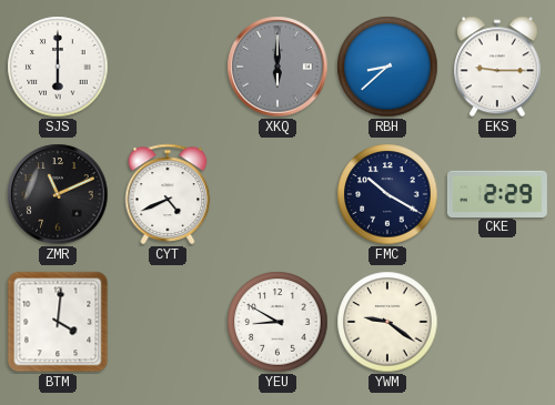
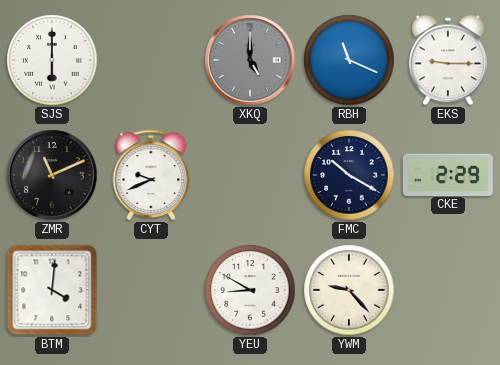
XKQ: 6:00 -> 5:00
RBH: 8:38 -> 11:19
CYT: 4:41 -> 9:41
YWM: 9:21 -> 9:23
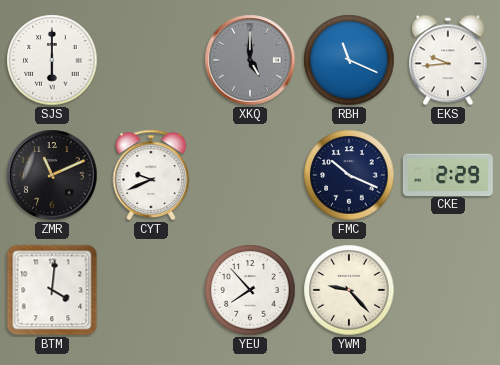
EKS: 9:15 -> 9:44
FMC: 10:20 -> 10:19
YEU: 8:50 -> 7:53
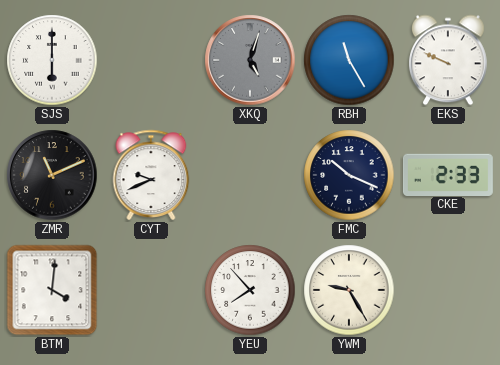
XKQ: 5:00 -> 5:03
RBH: 11:19 -> 11:25
EKS: 9:44 -> 9:49
CKE: 2:29 -> 2:33
YWM: 9:23 -> 9:25
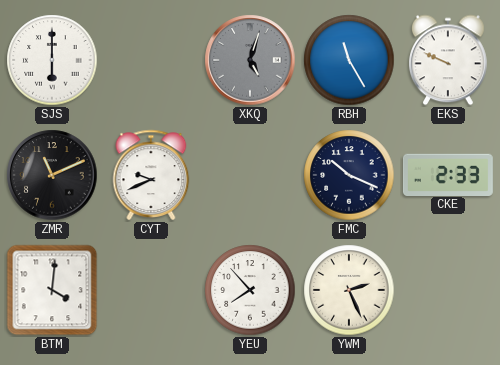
YWM: 9:25 -> 2:26
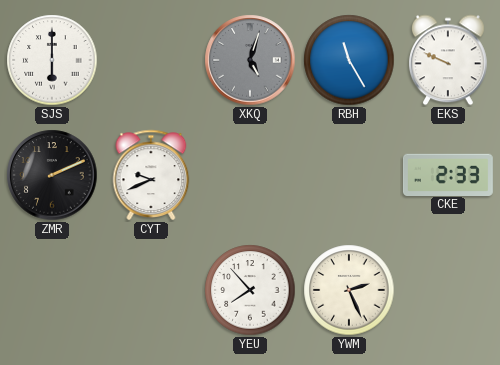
ZMR: 11:11 -> 2:11
FMC: 10:19 -> none
BTM: 4:01 -> none
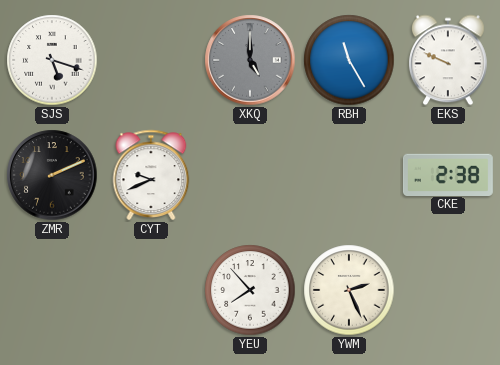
SJS: 6:00 -> 5:18
XKQ: 5:03 -> 5:00
CKE: 2:33 -> 2:38
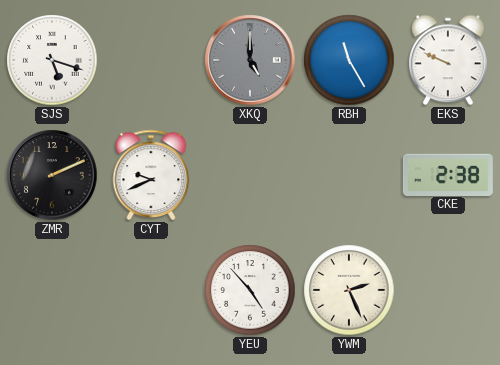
YEU: 7:53 -> 4:53
